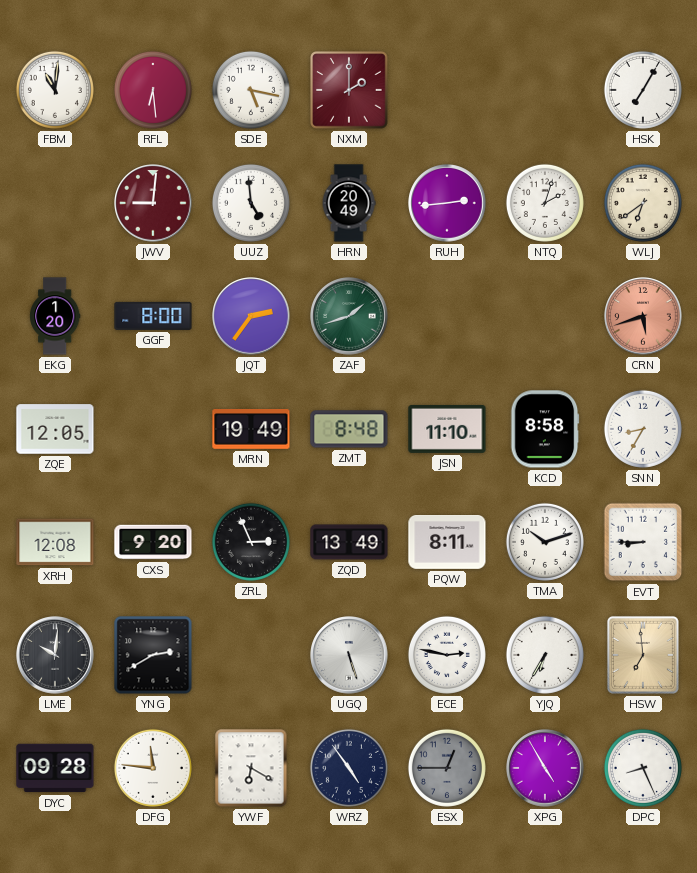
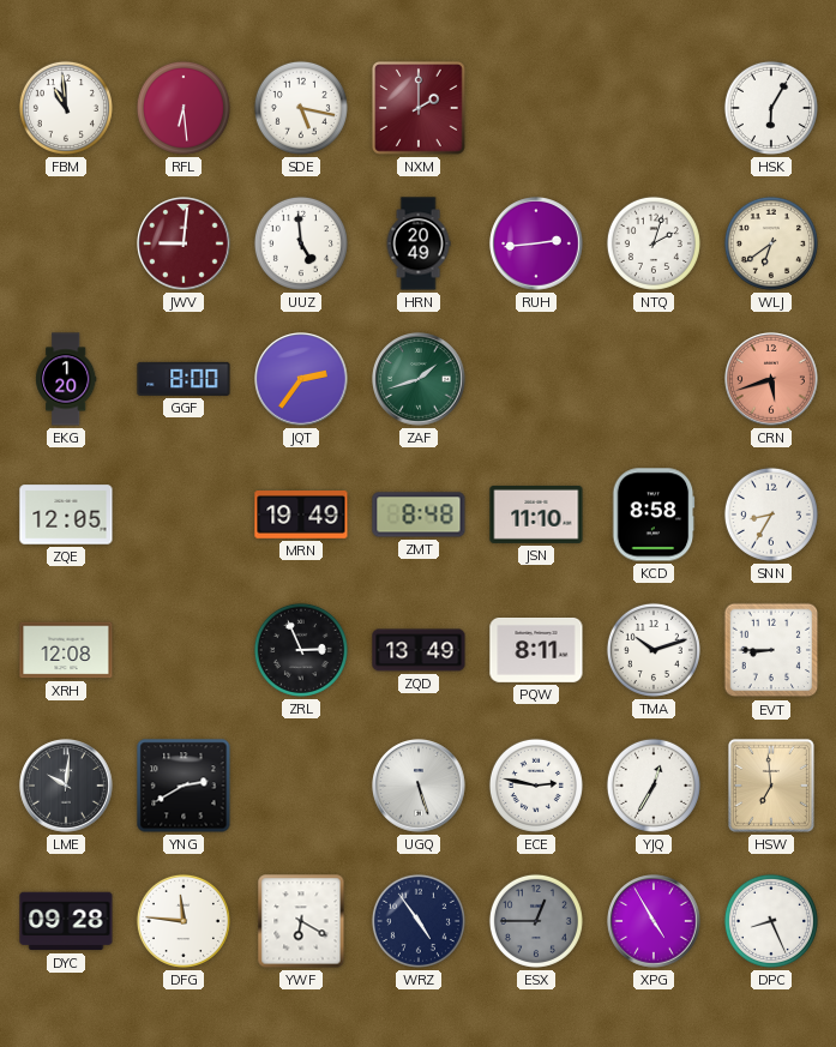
FBM: 11:01 -> 10:59
HSK: 7:05 -> 6:05
CXS: 9:20 -> none
YJQ: 6:35 -> 12:35
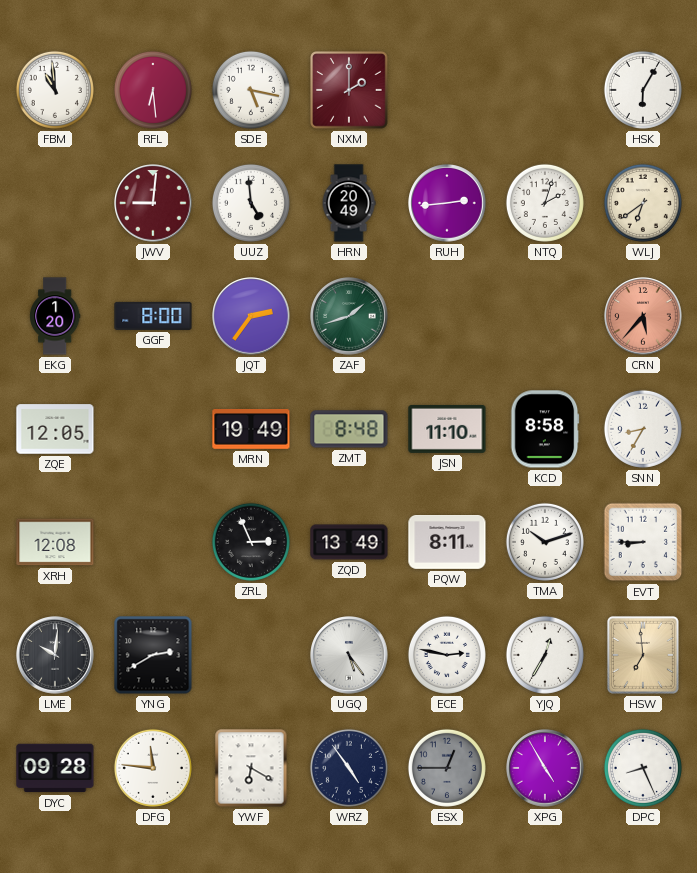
CRN: 5:42 -> 5:37
UGQ: 5:27 -> 5:24
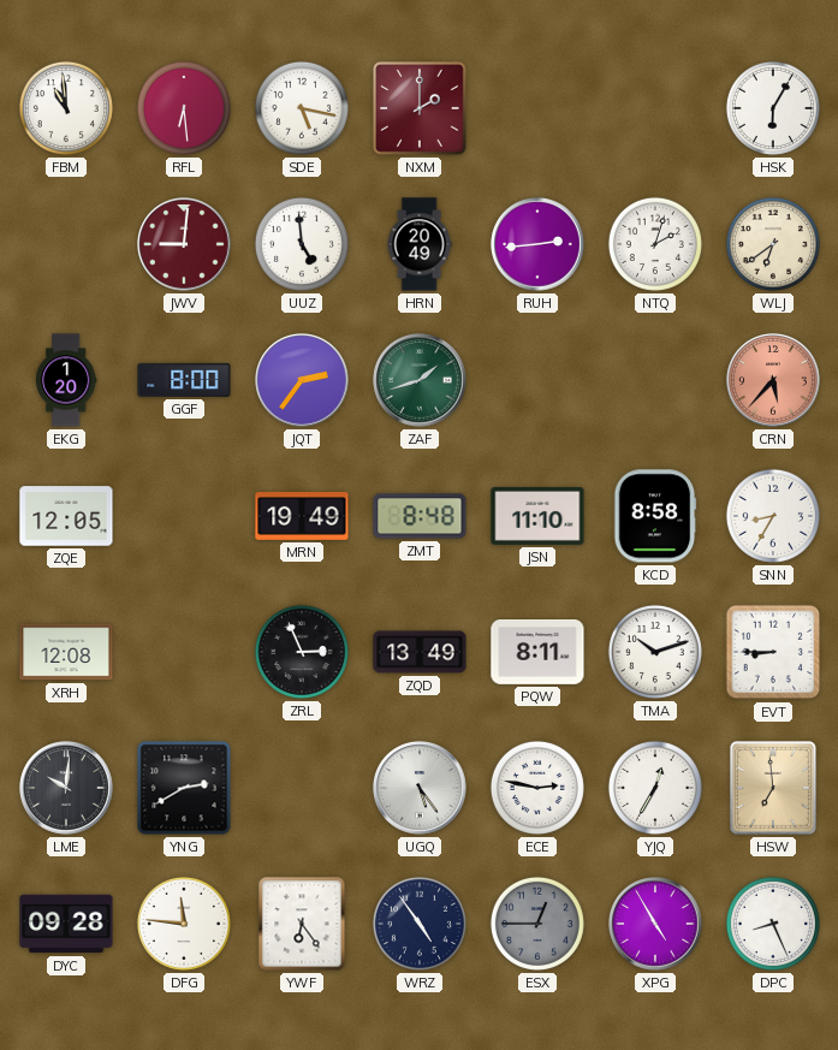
YWF: 6:20 -> 6:24
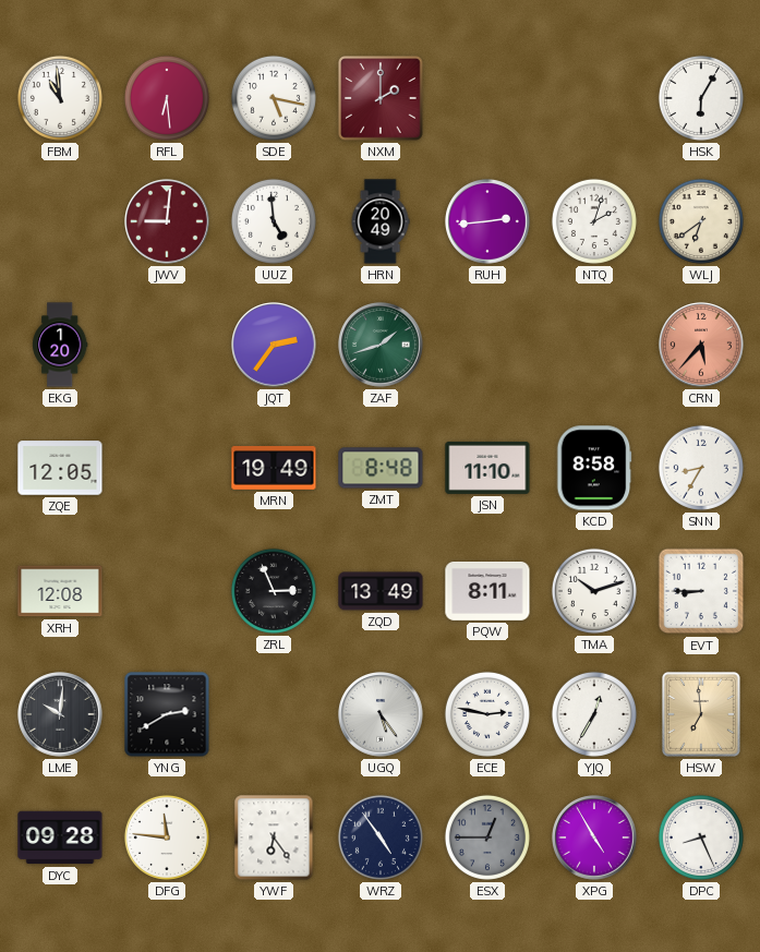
GGF: 8:00 -> none
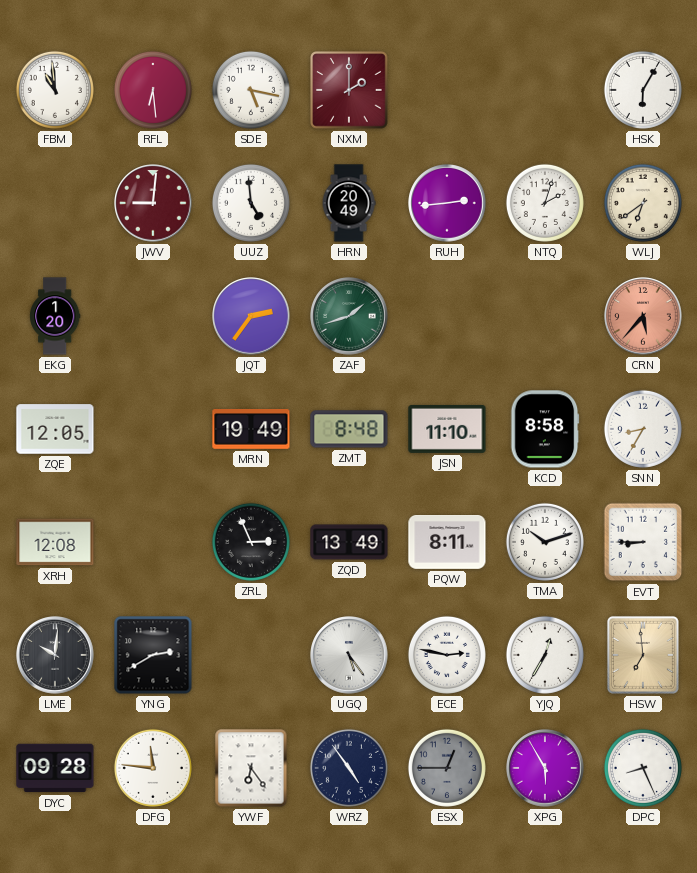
XPG: 4:55 -> 5:55
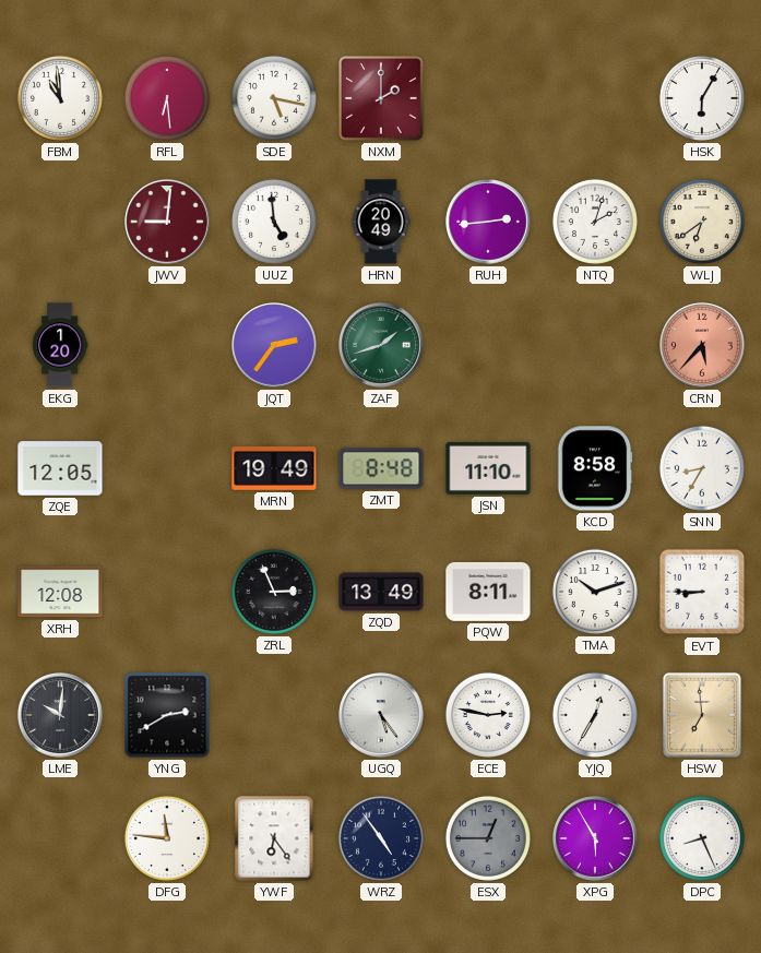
DYC: 09:28 -> none
